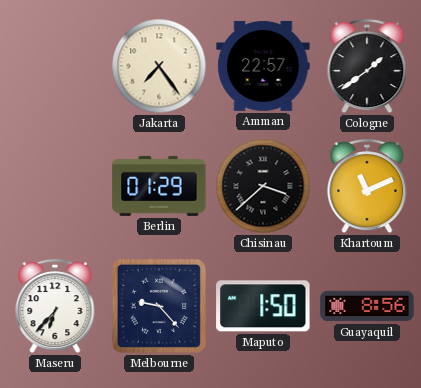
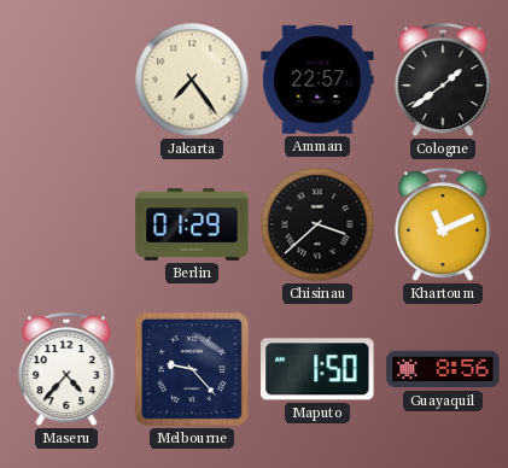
Maseru: 6:37 -> 4:37
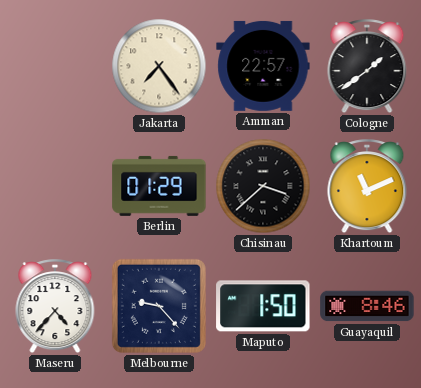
Guayaquil: 8:56 -> 8:46
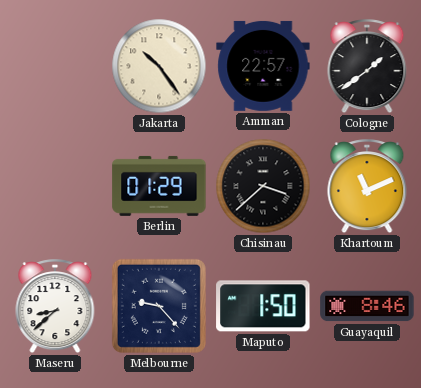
Jakarta: 7:24 -> 10:24
Maseru: 4:37 -> 8:38
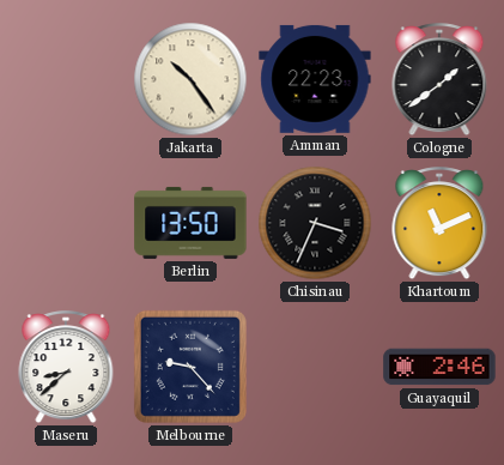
Amman: 22:57 -> 22:23
Berlin: 01:29 -> 13:50
Chisinau: 3:38 -> 3:34
Maputo: 1:50 -> none
Guayaquil: 8:46 -> 2:46
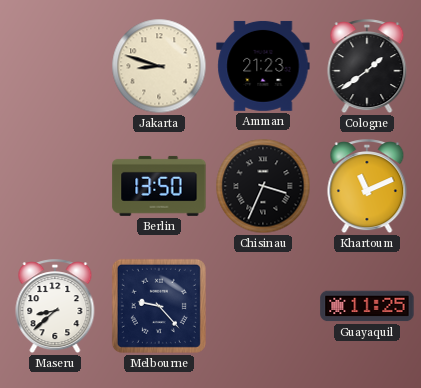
Jakarta: 10:24 -> 8:48
Amman: 22:23 -> 21:23
Guayaquil: 2:46 -> 11:25
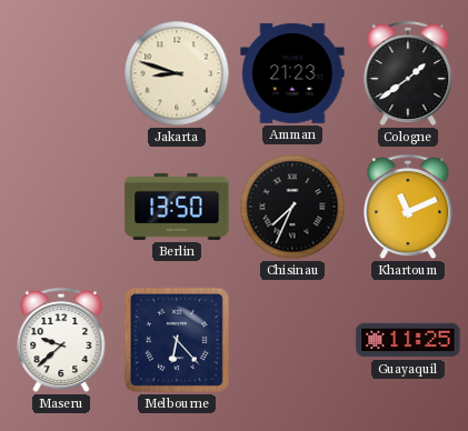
Chisinau: 3:34 -> 7:34
Maseru: 8:38 -> 9:38
Melbourne: 9:23 -> 6:23
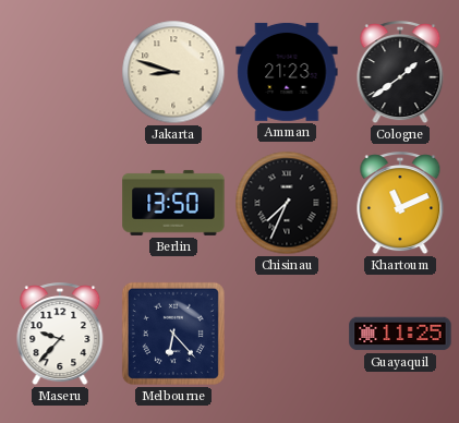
Maseru: 9:38 -> 9:37
